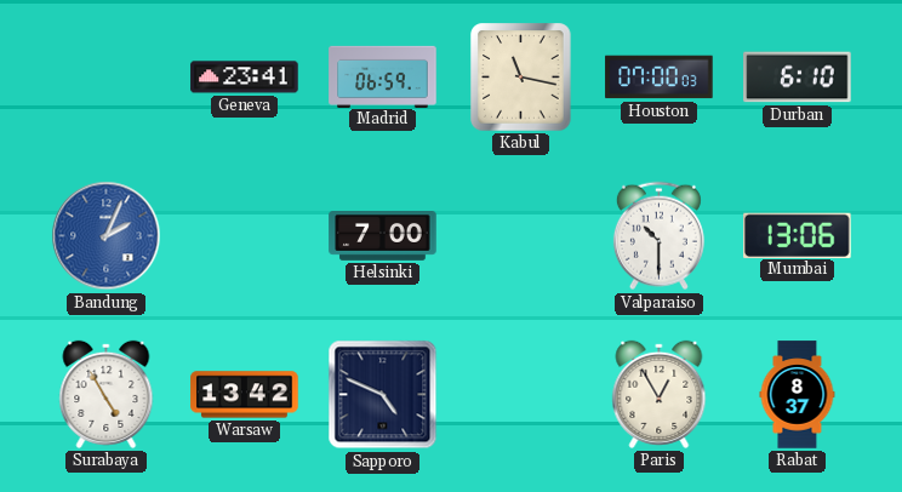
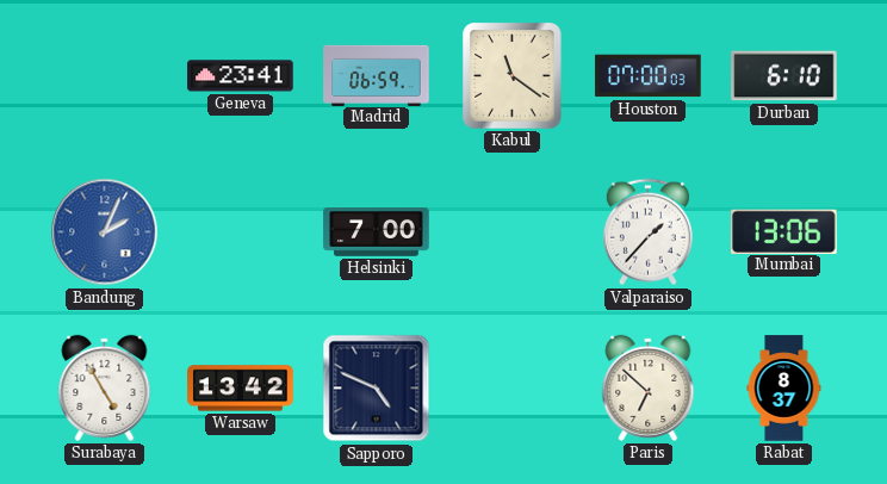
Kabul: 11:17 -> 11:21
Valparaiso: 10:30 -> 1:37
Paris: 12:55 -> 6:52
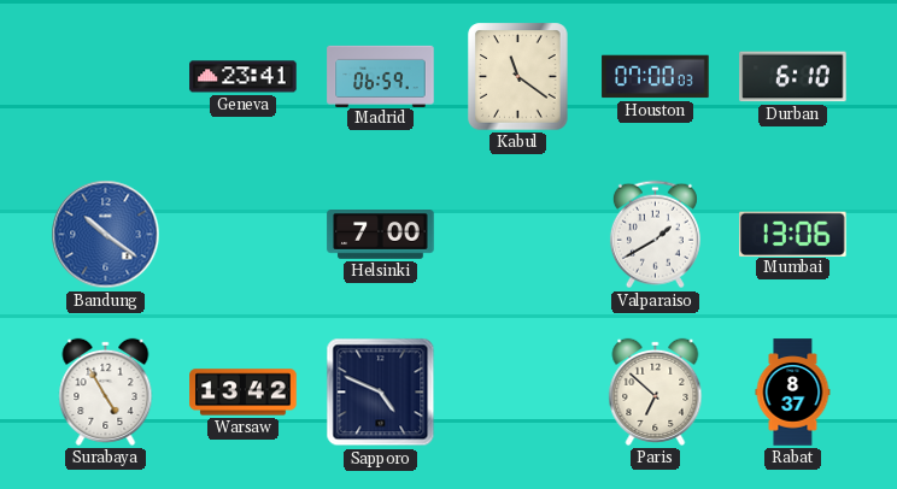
Bandung: 2:04 -> 10:21
Valparaiso: 1:37 -> 1:40
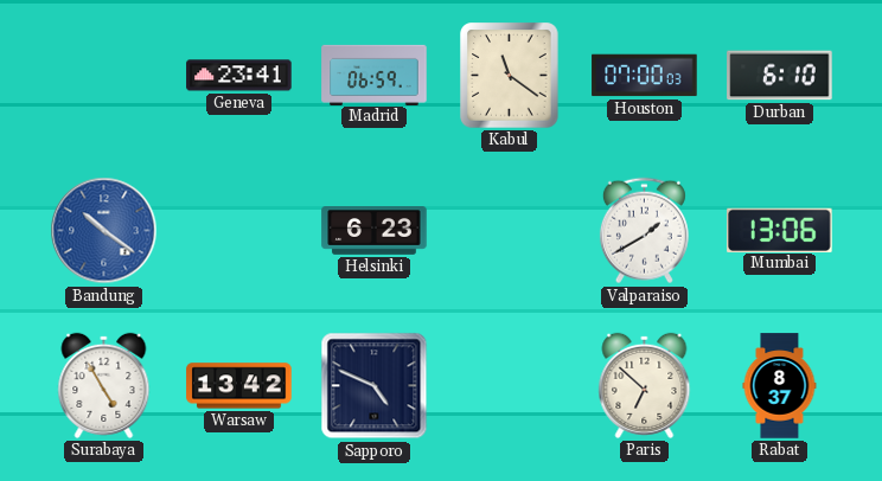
Helsinki: 7:00 -> 6:23
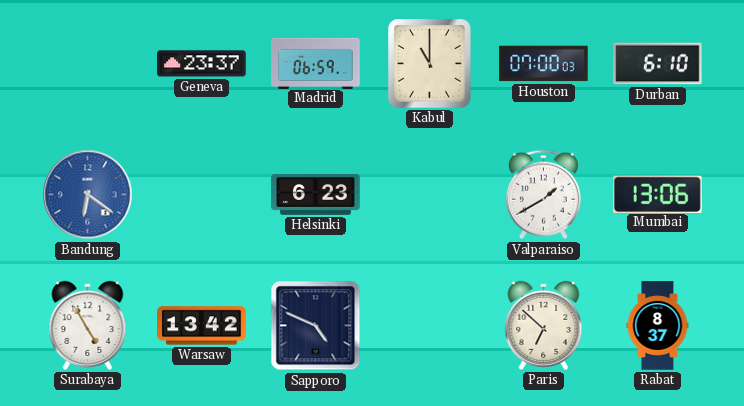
Geneva: 23:41 -> 23:37
Kabul: 11:21 -> 11:00
Bandung: 10:21 -> 6:21
